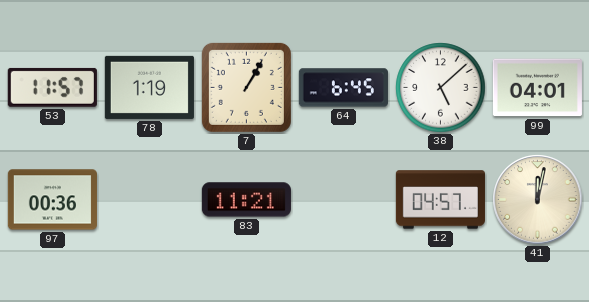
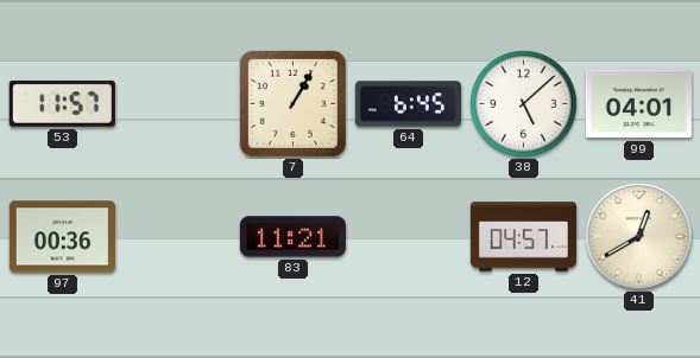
78: 1:19 -> none
41: 12:02 -> 12:40
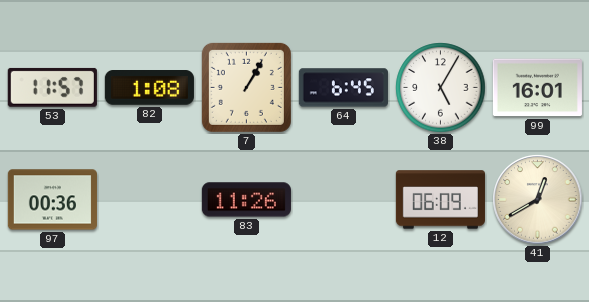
82: none -> 1:08
38: 5:08 -> 5:05
99: 04:01 -> 16:01
83: 11:21 -> 11:26
12: 04:57 -> 06:09
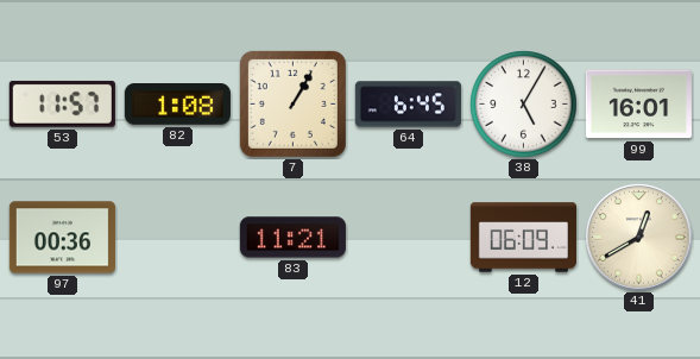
83: 11:26 -> 11:21
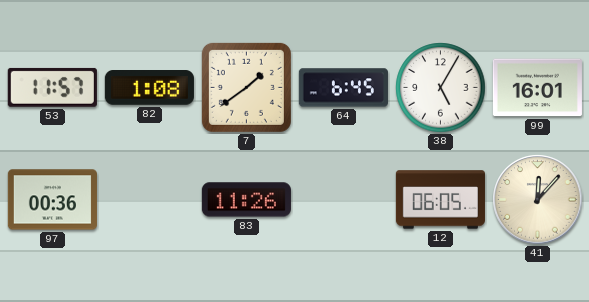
7: 1:05 -> 1:39
83: 11:21 -> 11:26
12: 06:09 -> 06:05
41: 12:40 -> 12:07
